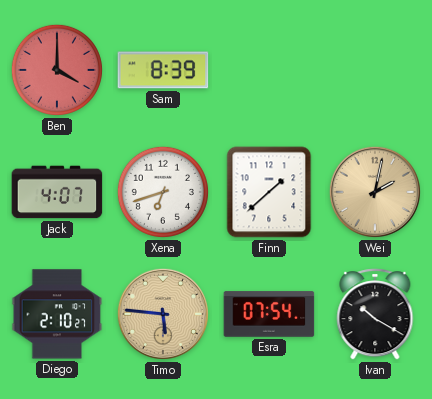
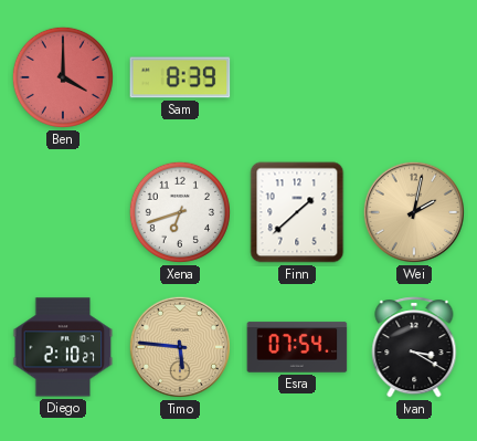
Jack: 4:07 -> none
Ivan: 10:20 -> 3:20
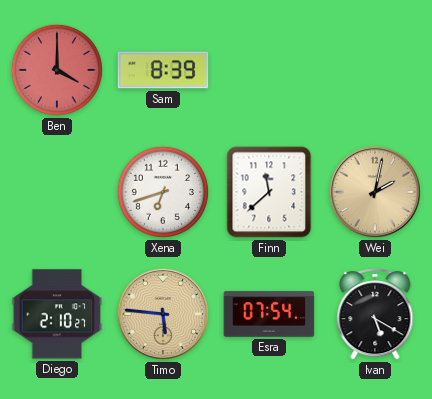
Finn: 1:38 -> 11:38
Ivan: 3:20 -> 5:20
